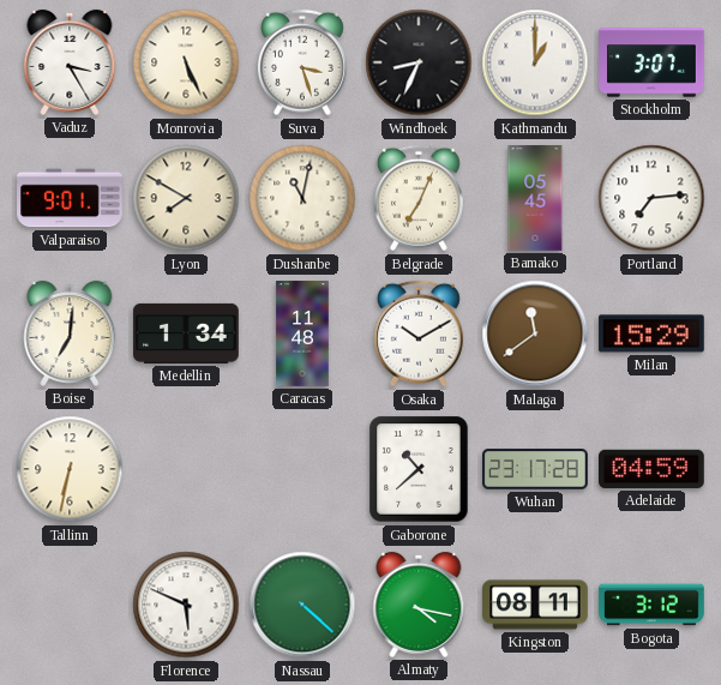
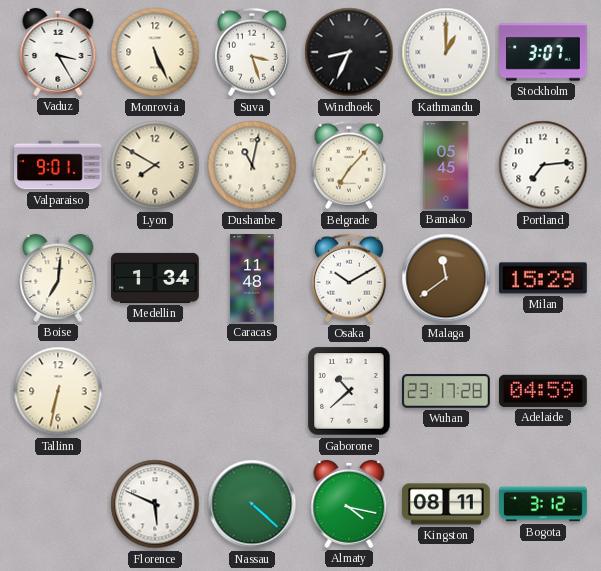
Belgrade: 7:04 -> 7:07
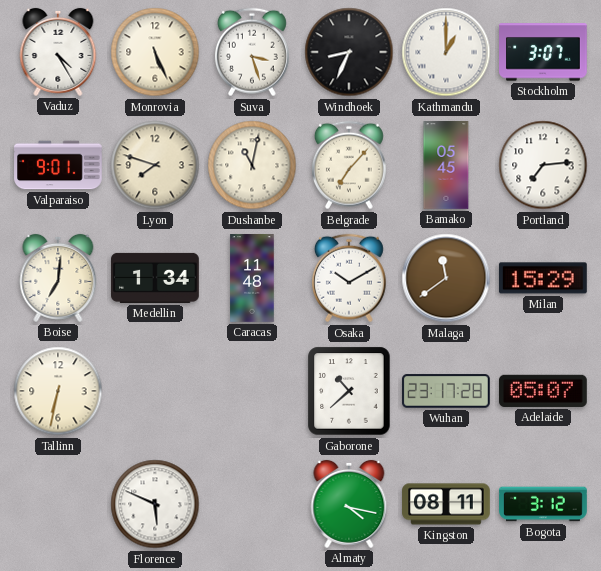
Vaduz: 3:25 -> 4:25
Lyon: 7:50 -> 7:48
Adelaide: 04:59 -> 05:07
Nassau: 4:22 -> none
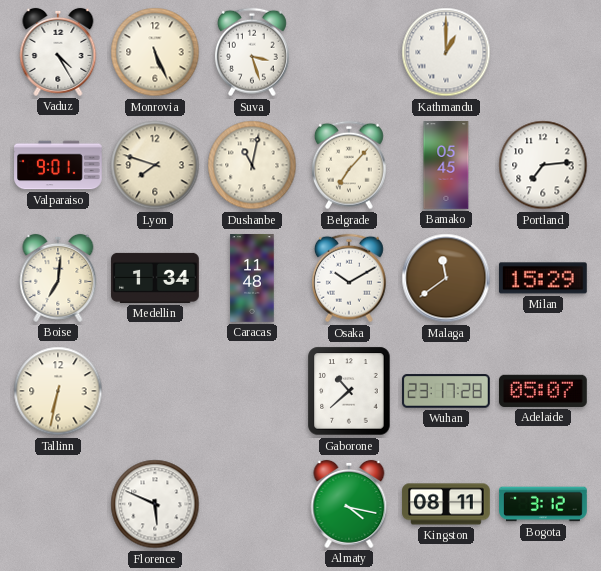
Windhoek: 8:34 -> none
Stockholm: 3:07 -> none
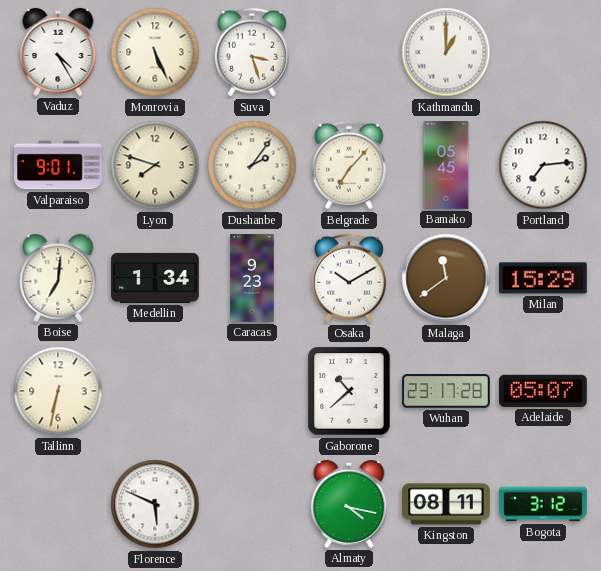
Dushanbe: 11:02 -> 2:06
Caracas: 11:48 -> 9:23
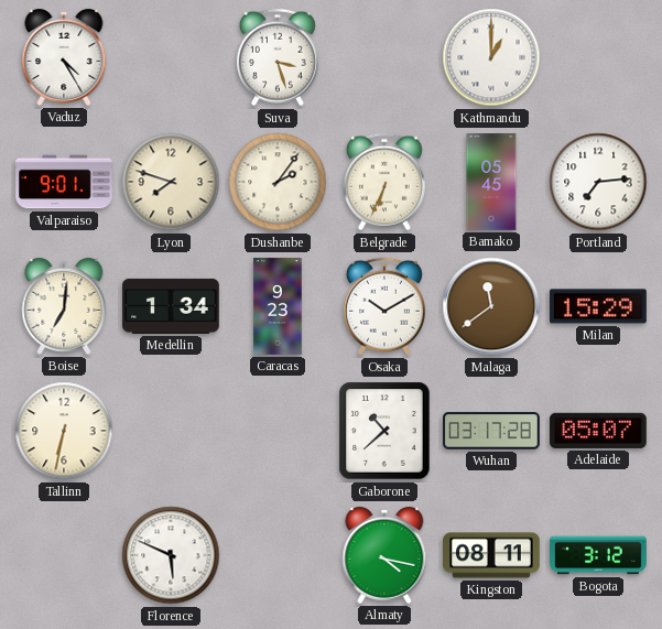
Monrovia: 5:26 -> none
Belgrade: 7:07 -> 6:34
Wuhan: 23:17 -> 03:17
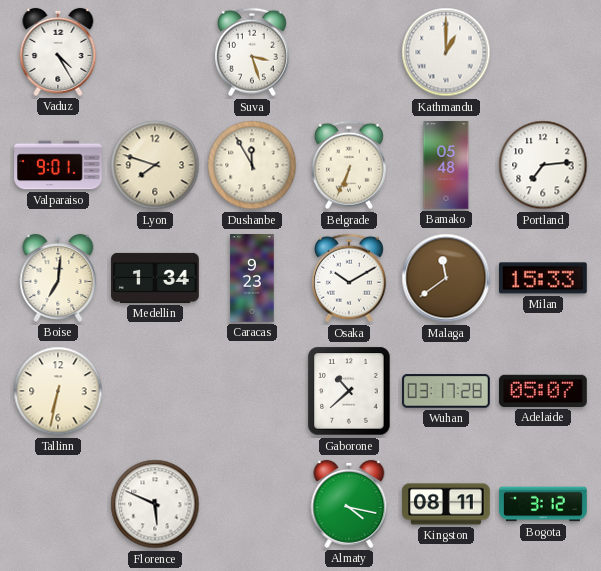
Dushanbe: 2:06 -> 11:55
Bamako: 05:45 -> 05:48
Milan: 15:29 -> 15:33
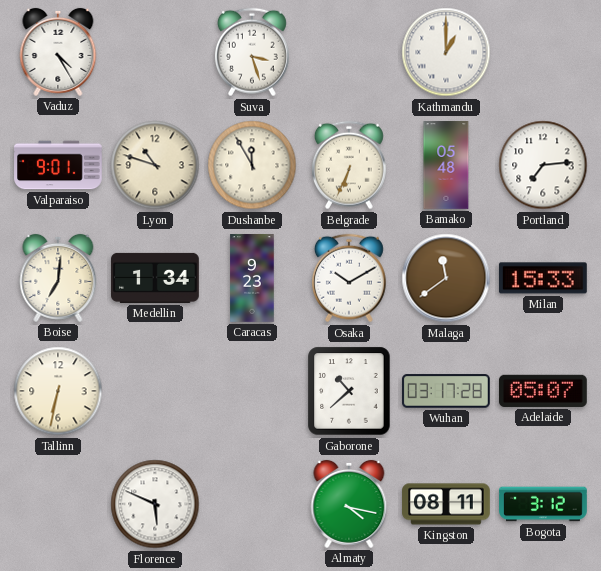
Lyon: 7:48 -> 10:48
